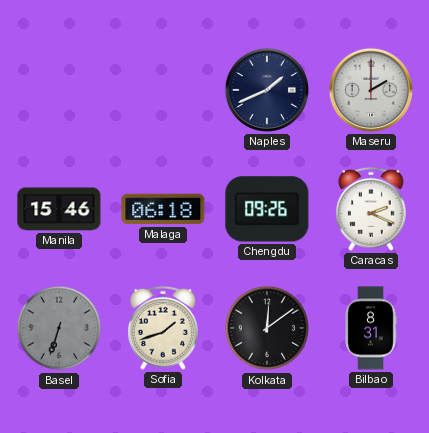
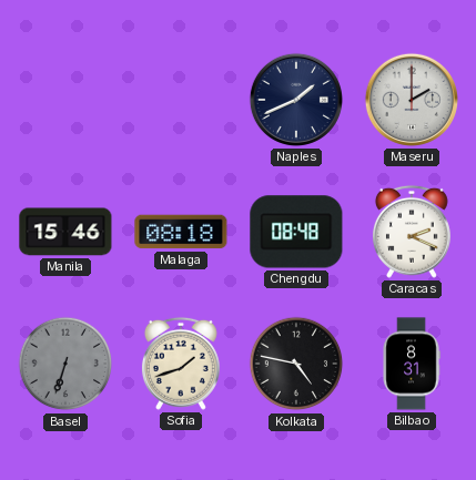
Malaga: 06:18 -> 08:18
Chengdu: 09:26 -> 08:48
Kolkata: 12:09 -> 4:47
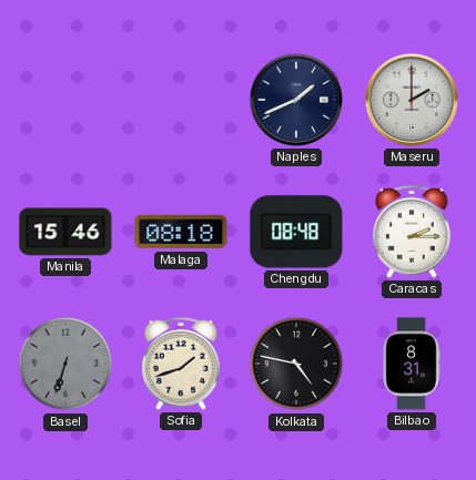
Caracas: 2:19 -> 2:15
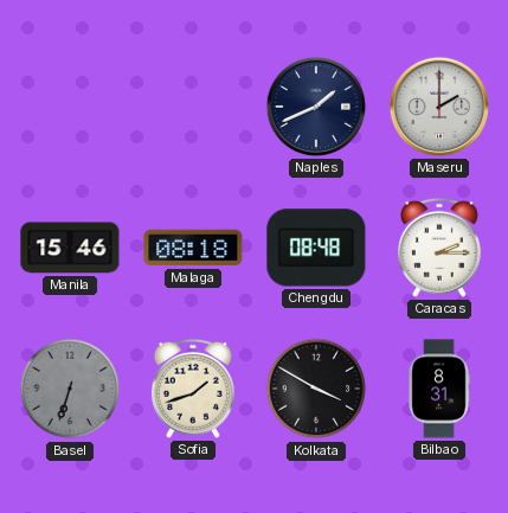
Kolkata: 4:47 -> 3:50
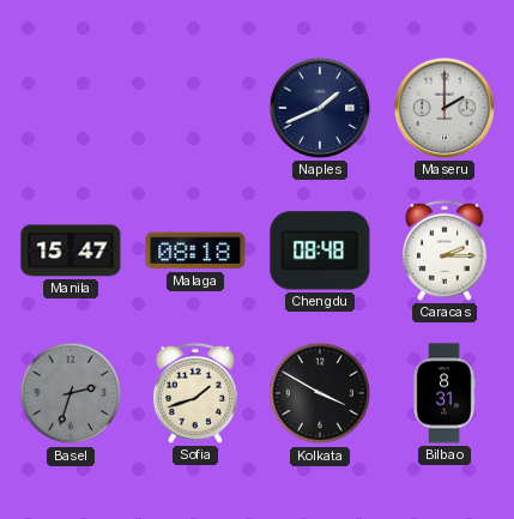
Manila: 15:46 -> 15:47
Basel: 6:33 -> 2:33
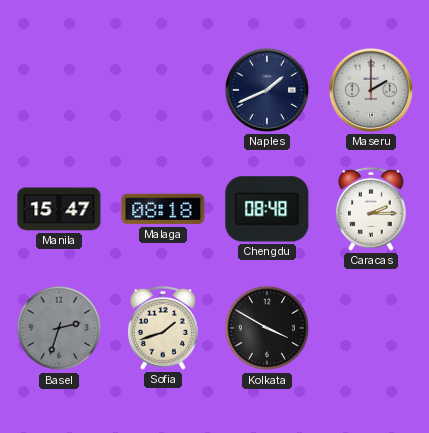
Bilbao: 8:31 -> none
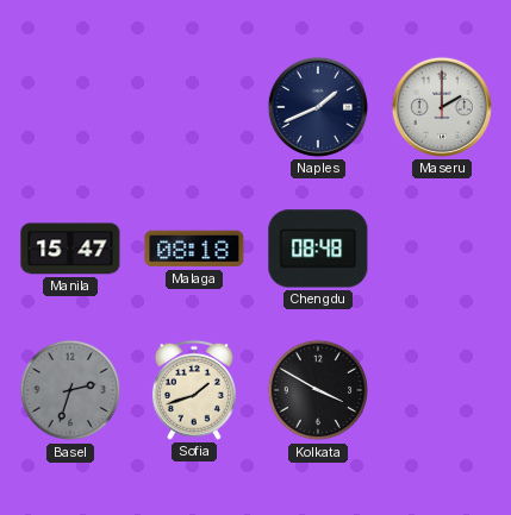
Caracas: 2:15 -> none
